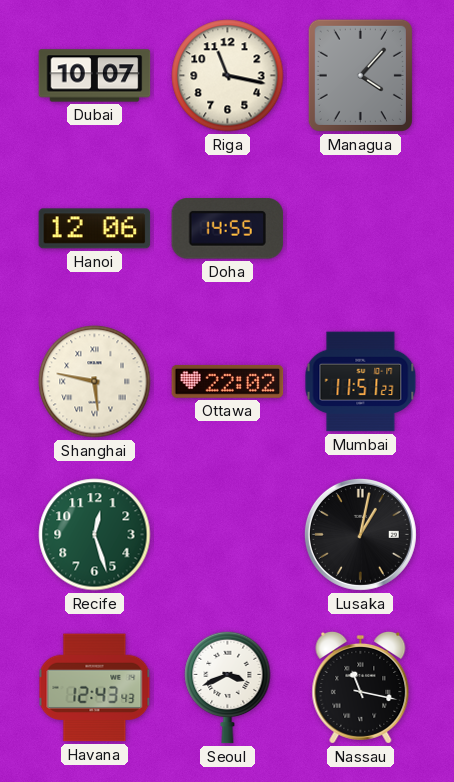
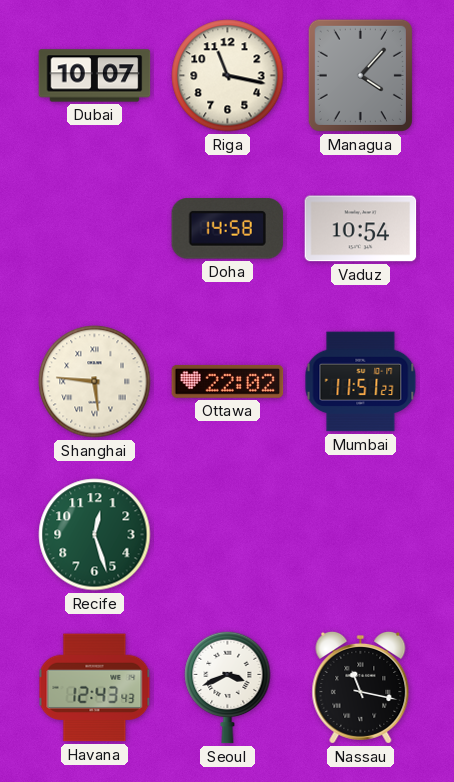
Hanoi: 12:06 -> none
Doha: 14:55 -> 14:58
Vaduz: none -> 10:54
Shanghai: 5:47 -> 5:46
Lusaka: 1:02 -> none
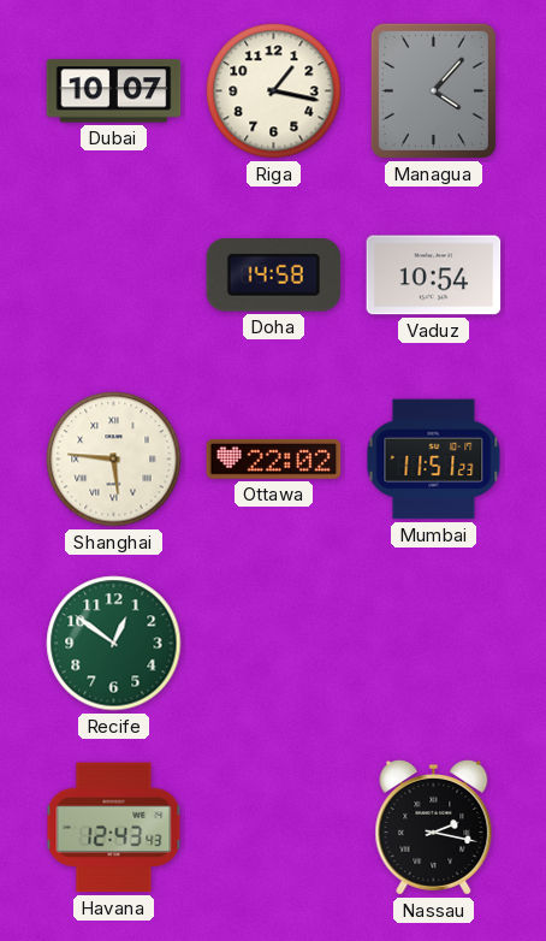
Riga: 11:17 -> 1:17
Recife: 12:27 -> 12:51
Seoul: 3:41 -> none
Nassau: 11:17 -> 2:17
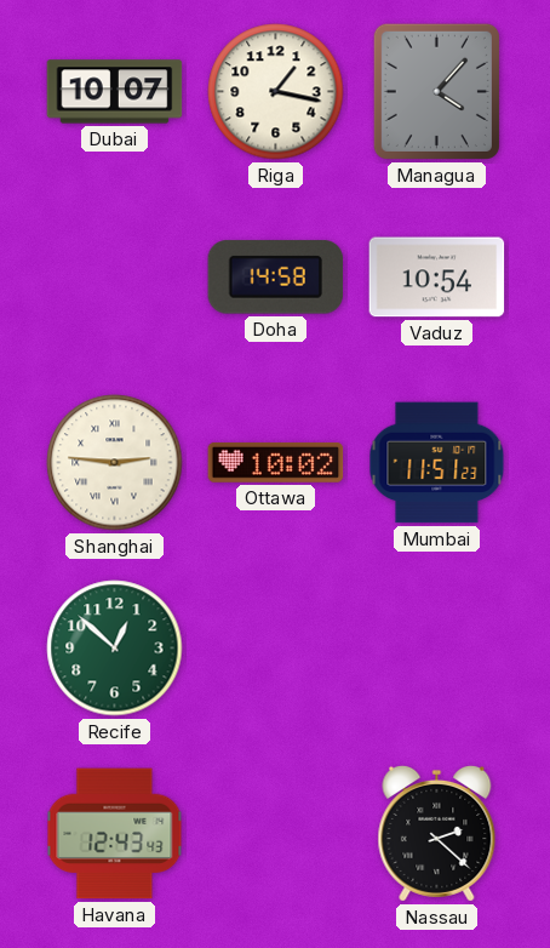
Shanghai: 5:46 -> 2:46
Ottawa: 22:02 -> 10:02
Recife: 12:51 -> 12:52
Nassau: 2:17 -> 2:22
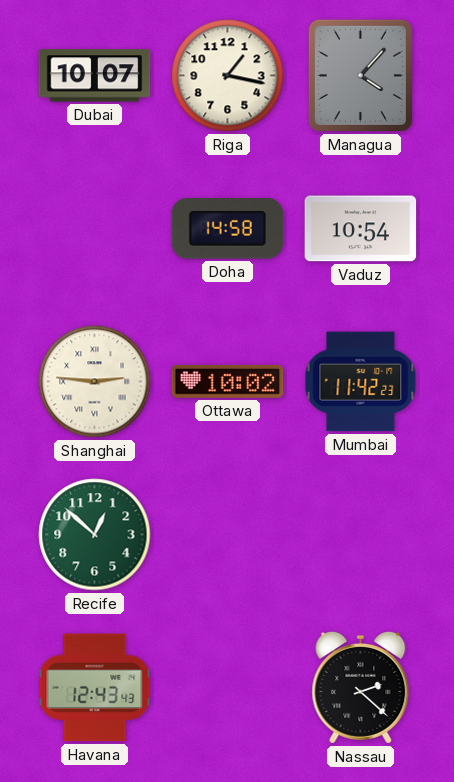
Mumbai: 11:51 -> 11:42
